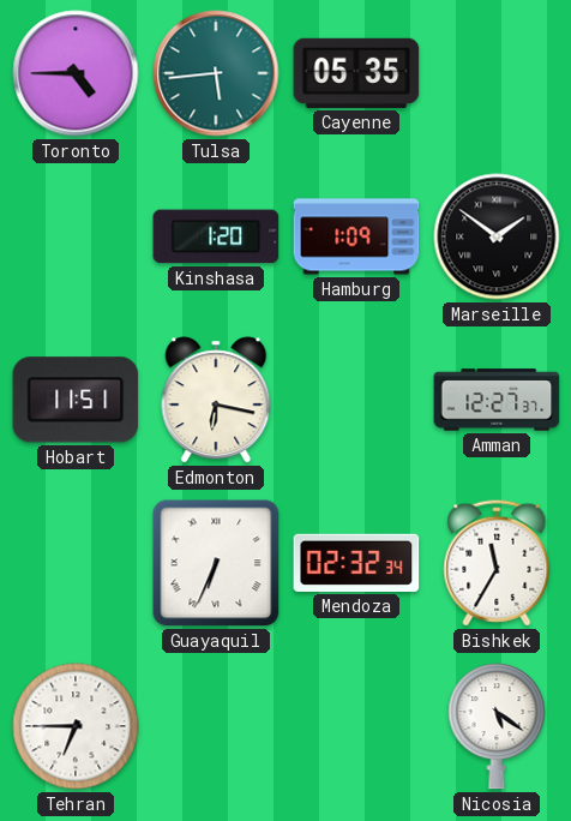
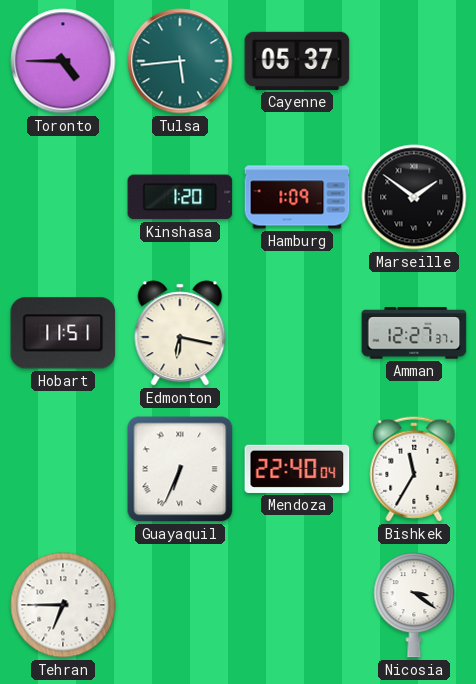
Cayenne: 05:35 -> 05:37
Mendoza: 02:32 -> 22:40
Nicosia: 5:21 -> 3:21
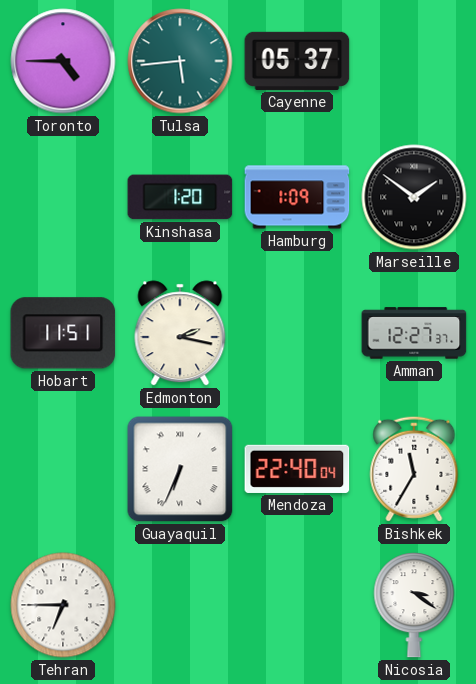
Edmonton: 6:17 -> 2:17
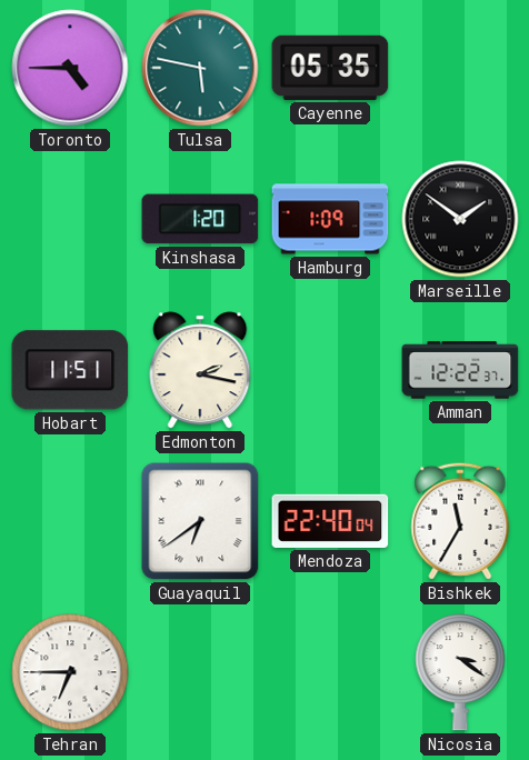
Tulsa: 5:44 -> 5:47
Cayenne: 05:37 -> 05:35
Amman: 12:27 -> 12:22
Guayaquil: 6:34 -> 6:39
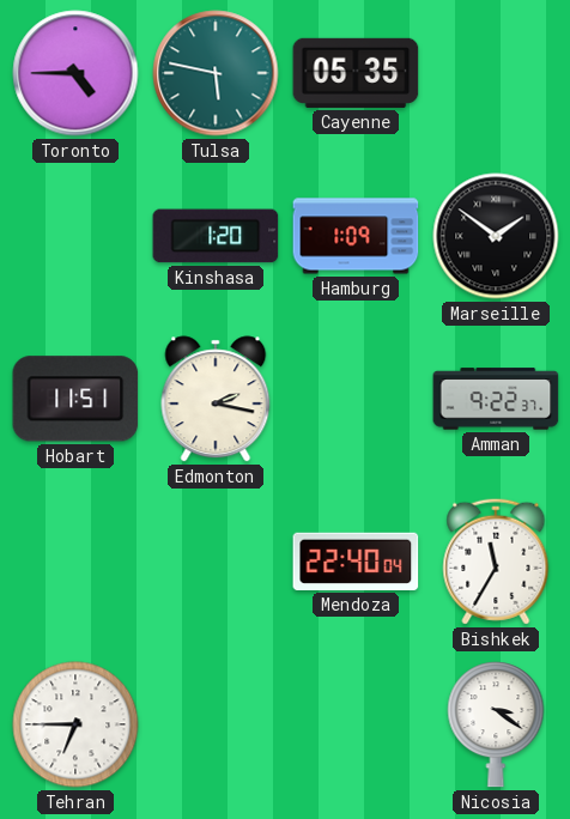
Amman: 12:22 -> 9:22
Guayaquil: 6:39 -> none
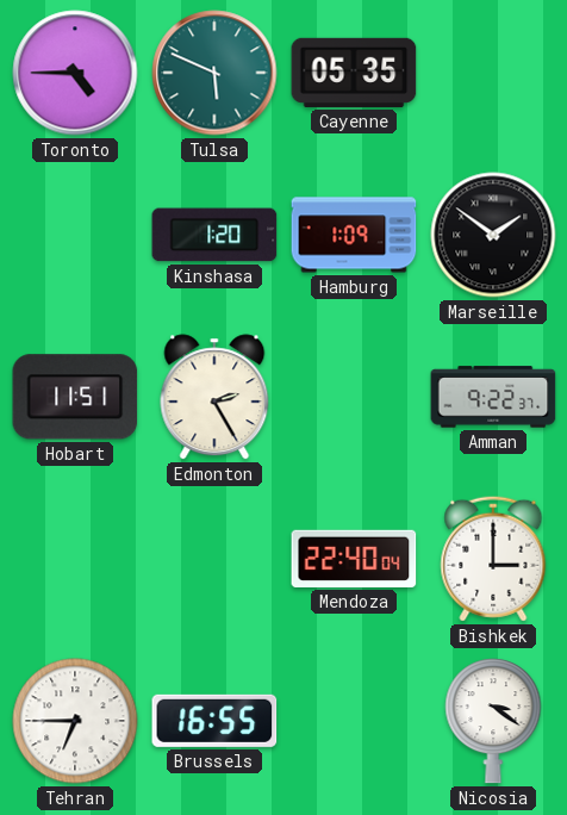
Tulsa: 5:47 -> 5:49
Edmonton: 2:17 -> 2:25
Bishkek: 11:35 -> 3:00
Brussels: none -> 16:55
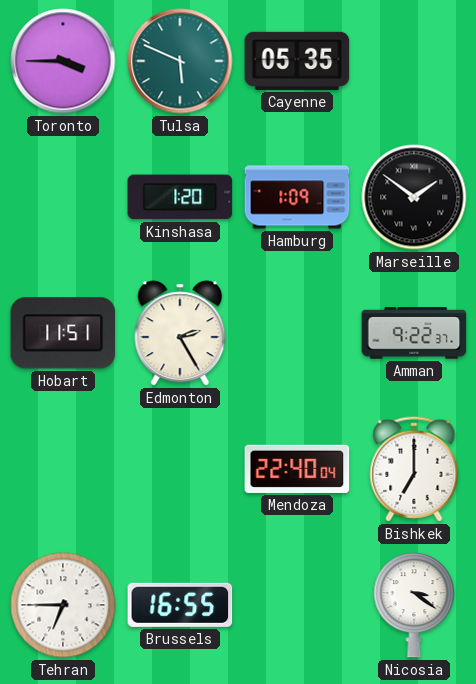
Toronto: 4:45 -> 3:45
Bishkek: 3:00 -> 7:00
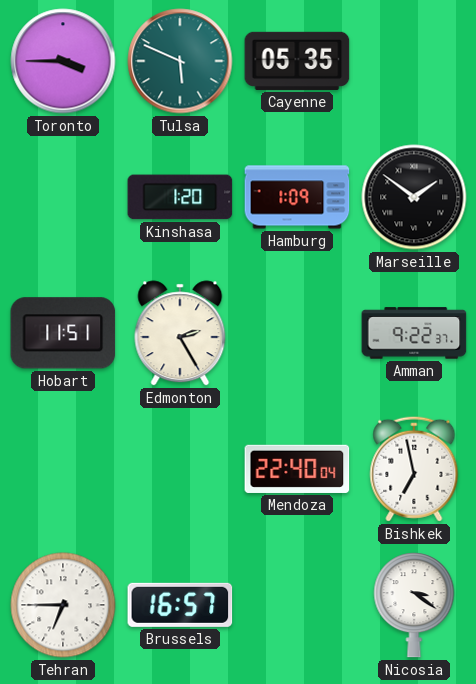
Bishkek: 7:00 -> 6:58
Brussels: 16:55 -> 16:57
